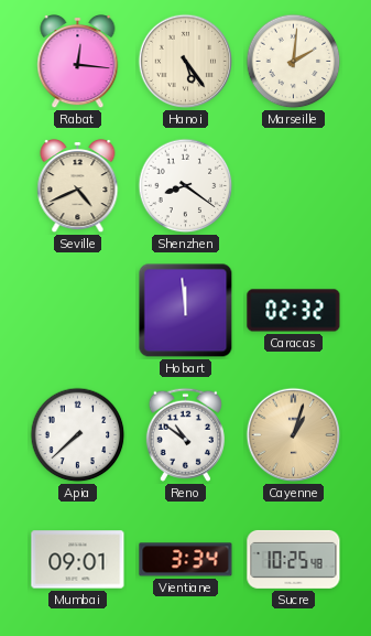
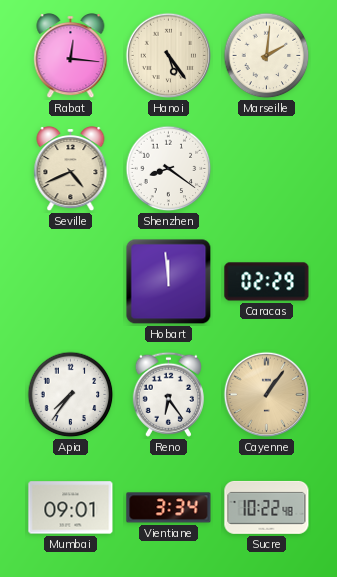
Caracas: 02:32 -> 02:29
Apia: 7:38 -> 7:36
Reno: 10:51 -> 6:24
Cayenne: 1:03 -> 1:06
Sucre: 10:25 -> 10:22
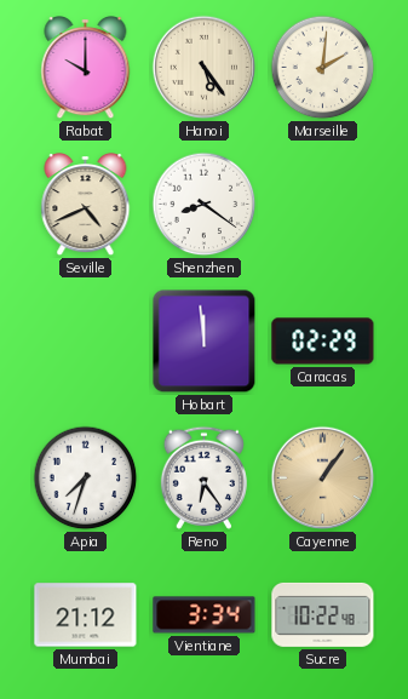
Rabat: 12:16 -> 10:00
Apia: 7:36 -> 7:33
Mumbai: 09:01 -> 21:12
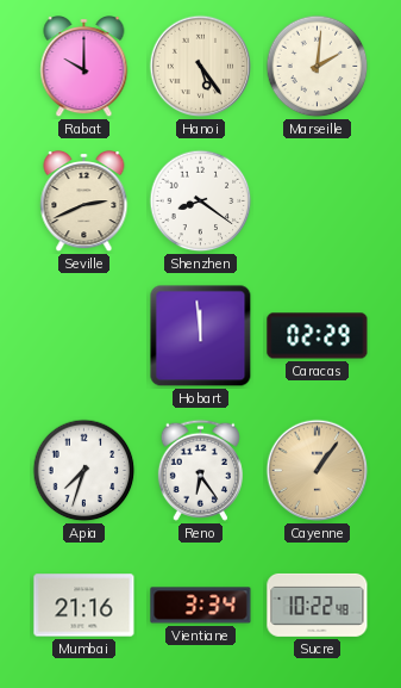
Seville: 4:41 -> 2:41
Mumbai: 21:12 -> 21:16
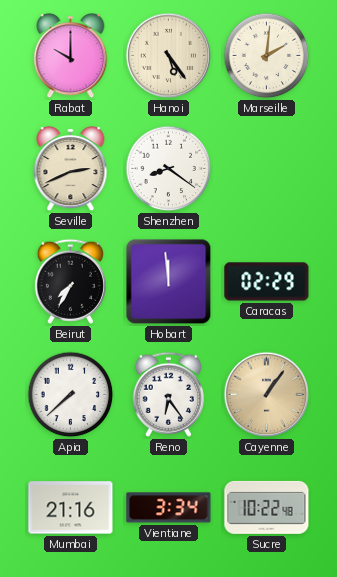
Beirut: none -> 7:35
Apia: 7:33 -> 7:38
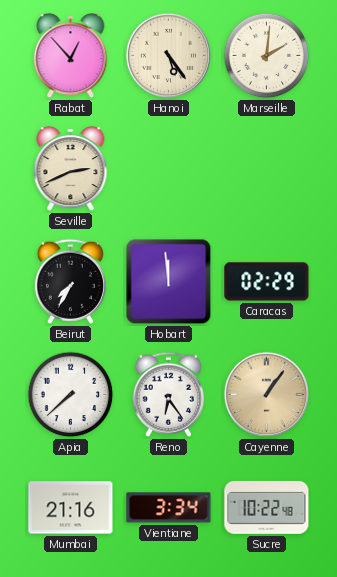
Rabat: 10:00 -> 12:53
Shenzhen: 8:21 -> none
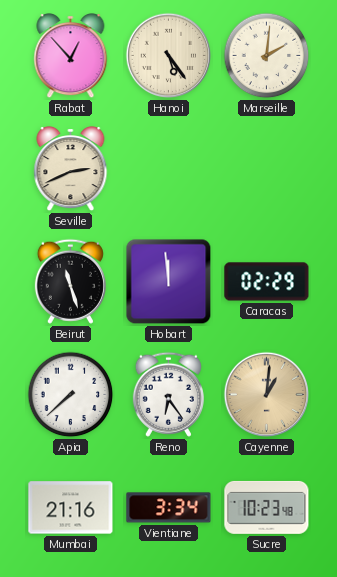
Beirut: 7:35 -> 11:27
Cayenne: 1:06 -> 1:01
Sucre: 10:22 -> 10:23
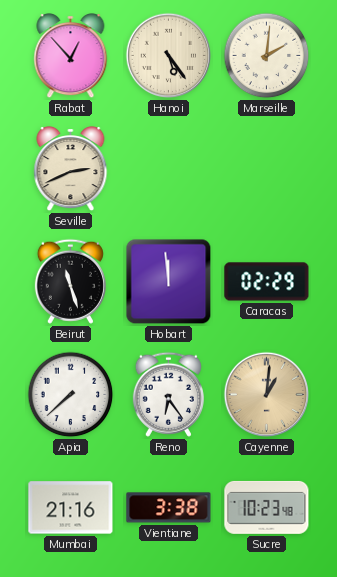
Vientiane: 3:34 -> 3:38
